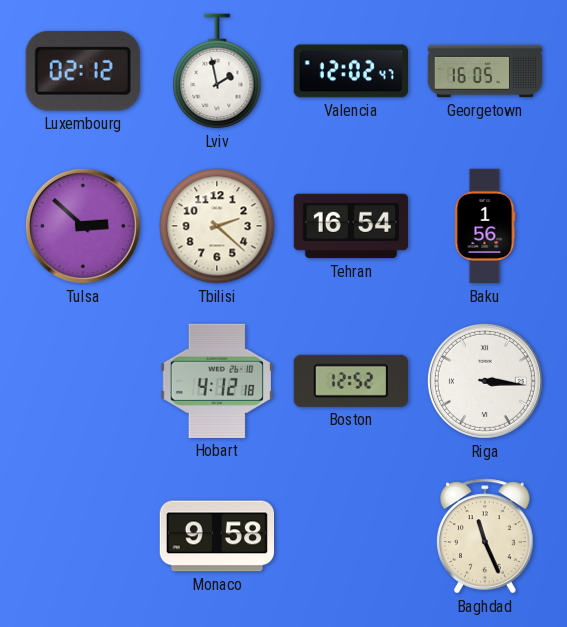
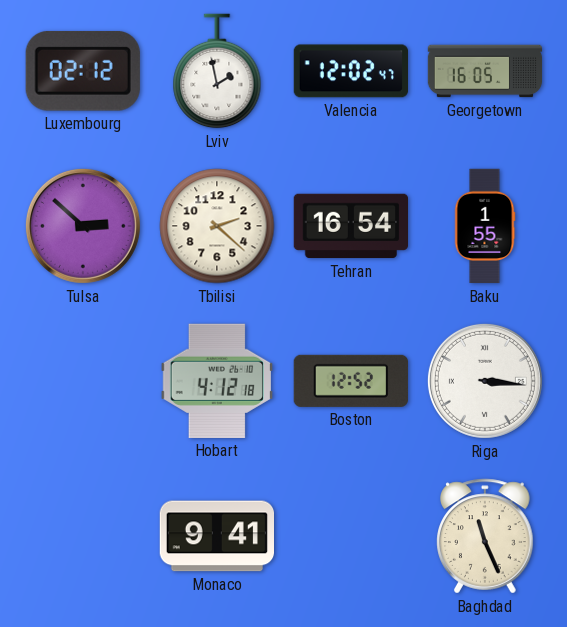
Baku: 1:56 -> 1:55
Monaco: 9:58 -> 9:41
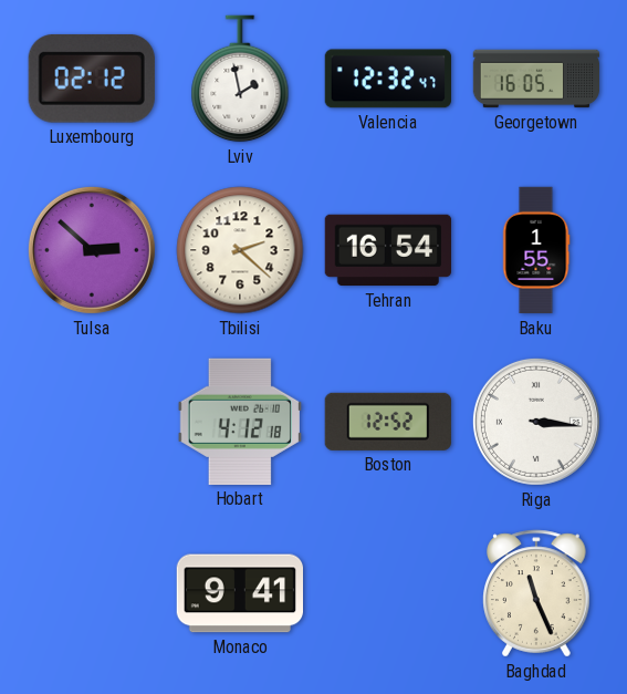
Valencia: 12:02 -> 12:32
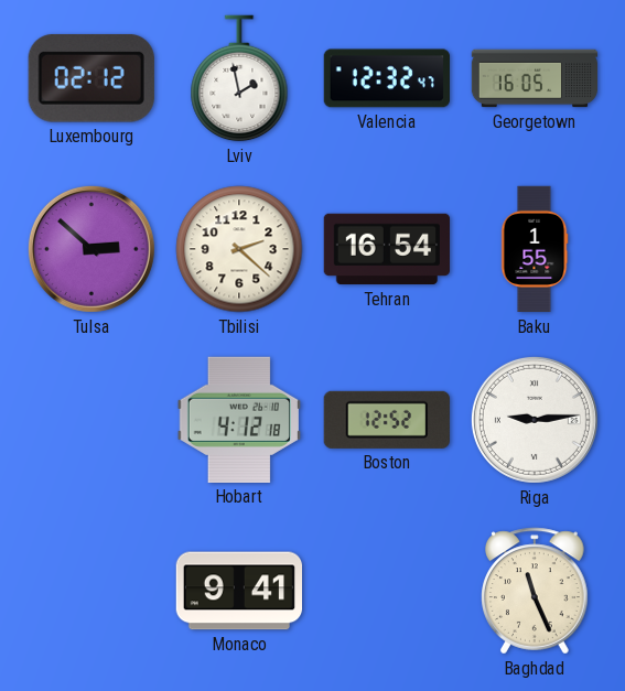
Riga: 3:16 -> 9:14
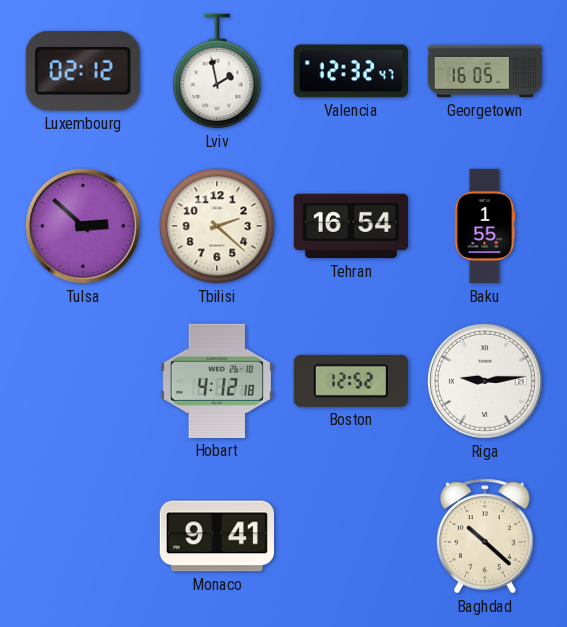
Baghdad: 11:26 -> 10:22
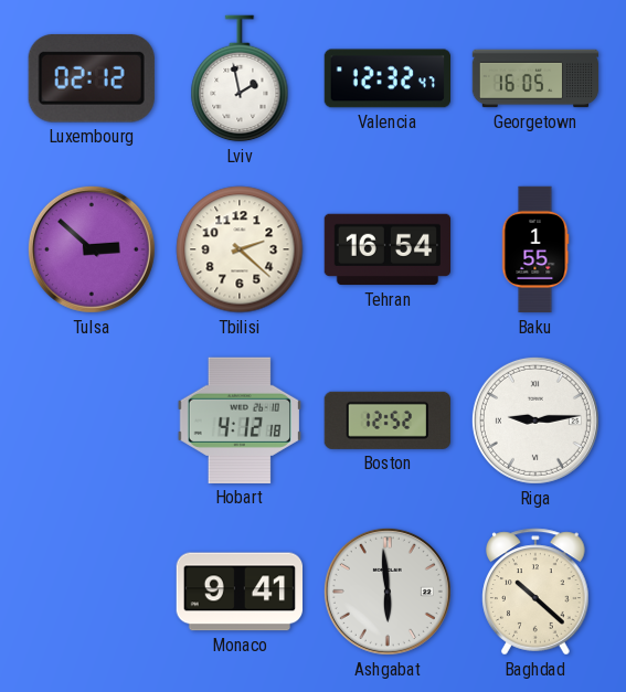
Ashgabat: none -> 5:59
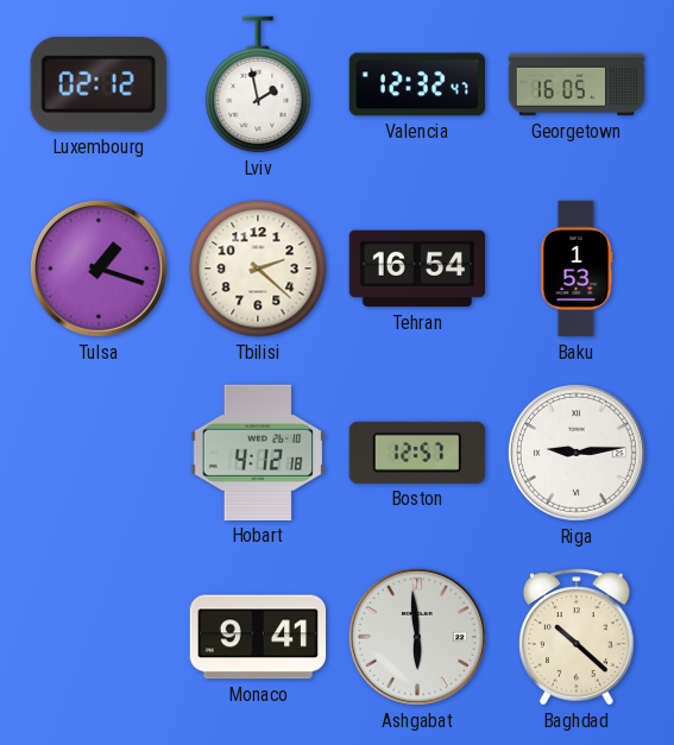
Tulsa: 2:52 -> 1:18
Baku: 1:55 -> 1:53
Boston: 12:52 -> 12:57
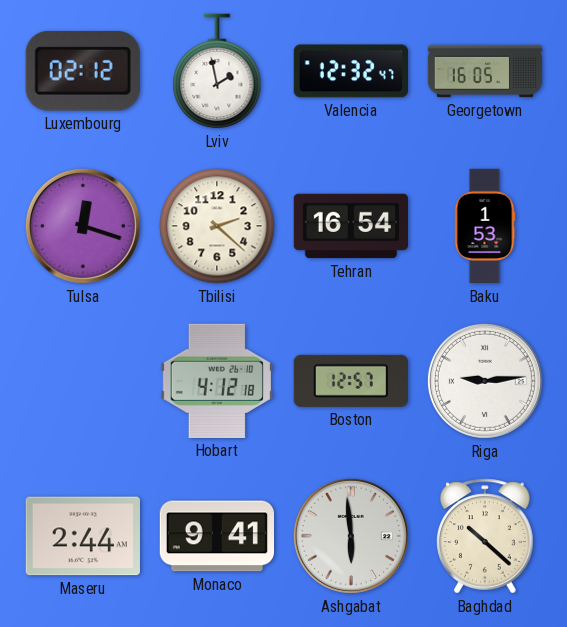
Tulsa: 1:18 -> 12:18
Maseru: none -> 2:44
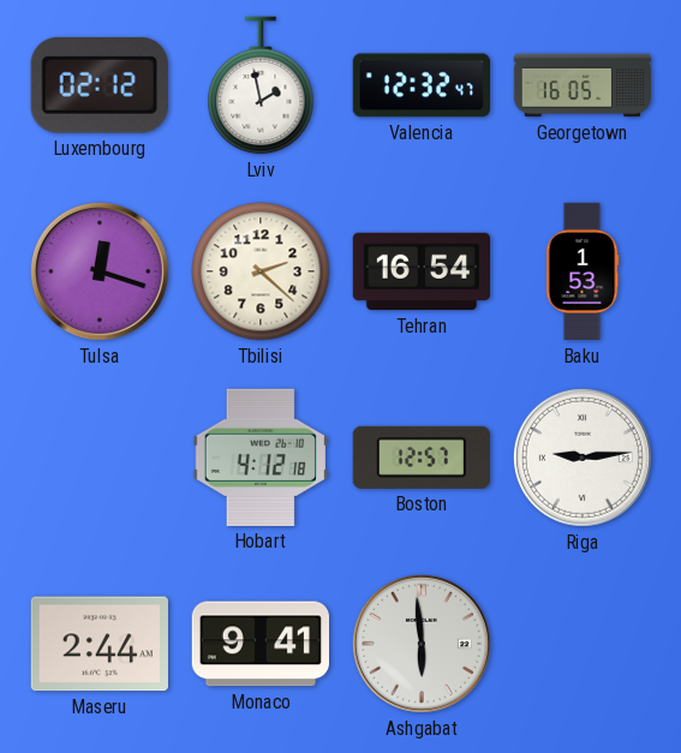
Baghdad: 10:22 -> none
